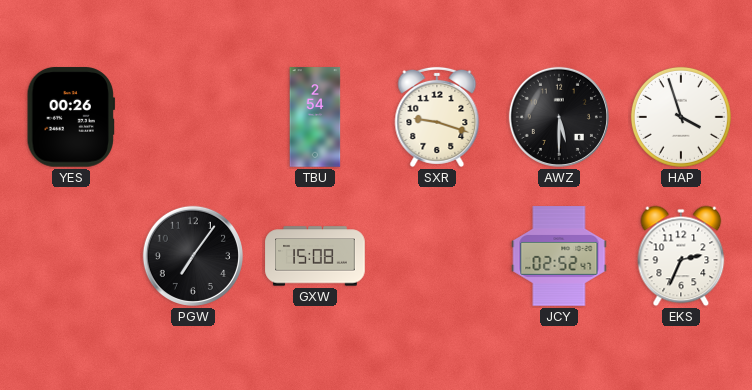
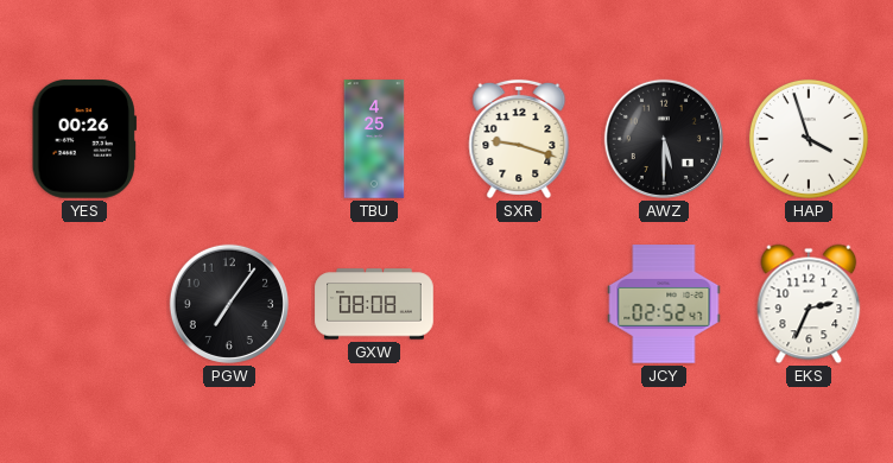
TBU: 2:54 -> 4:25
GXW: 15:08 -> 08:08
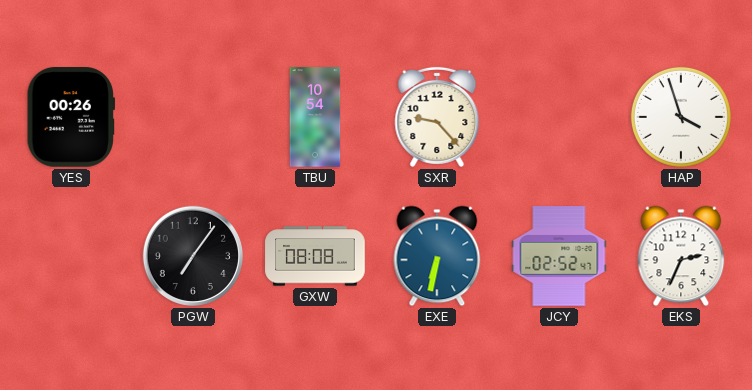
TBU: 4:25 -> 10:54
SXR: 9:18 -> 9:23
AWZ: 5:30 -> none
EXE: none -> 6:32
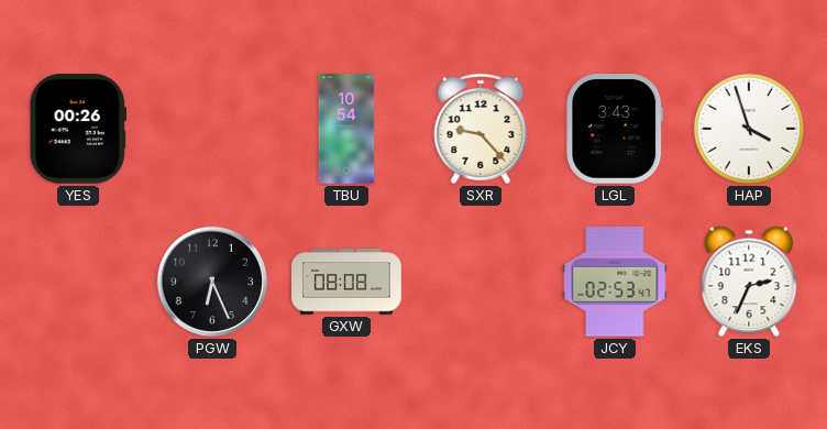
LGL: none -> 3:43
PGW: 7:06 -> 6:26
EXE: 6:32 -> none
JCY: 02:52 -> 02:53
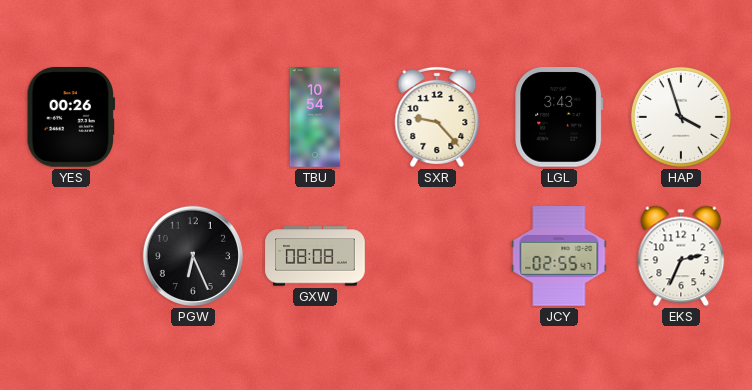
JCY: 02:53 -> 02:55
